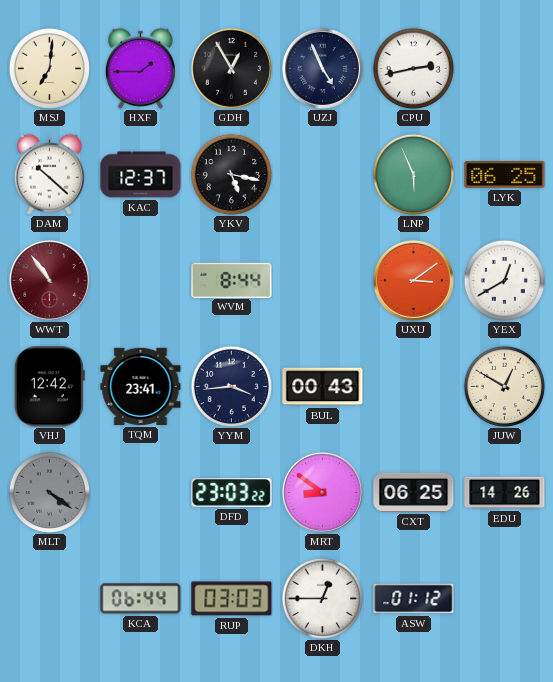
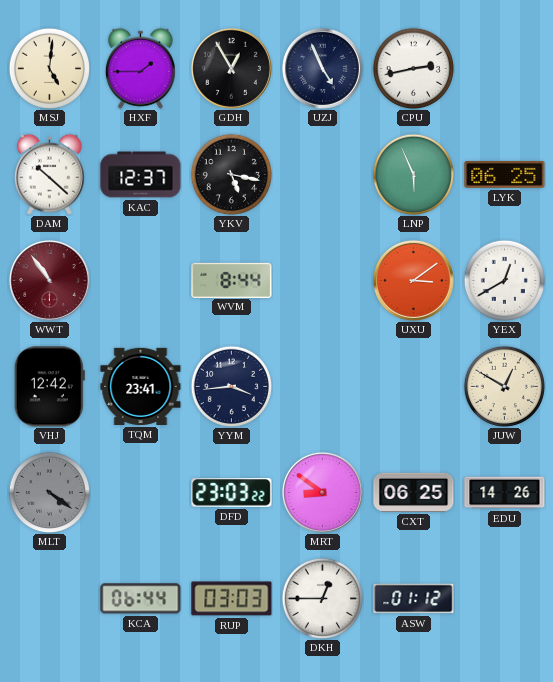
MSJ: 7:01 -> 5:01
BUL: 00:43 -> none
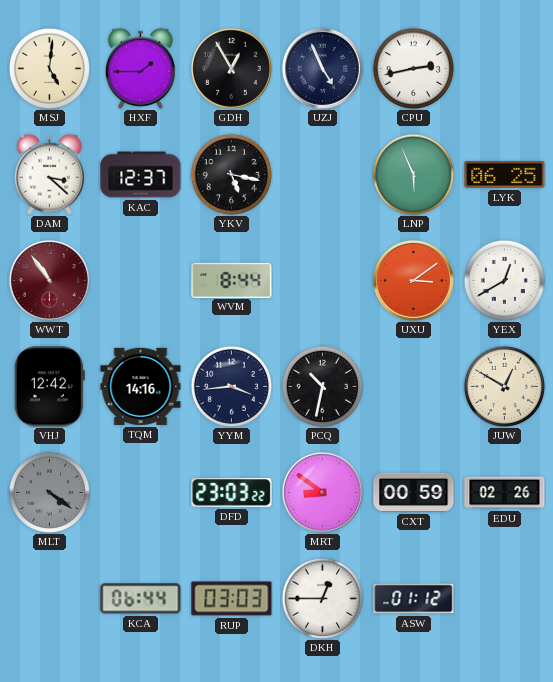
DAM: 10:22 -> 3:22
TQM: 23:41 -> 14:16
PCQ: none -> 10:32
CXT: 06:25 -> 00:59
EDU: 14:26 -> 02:26
